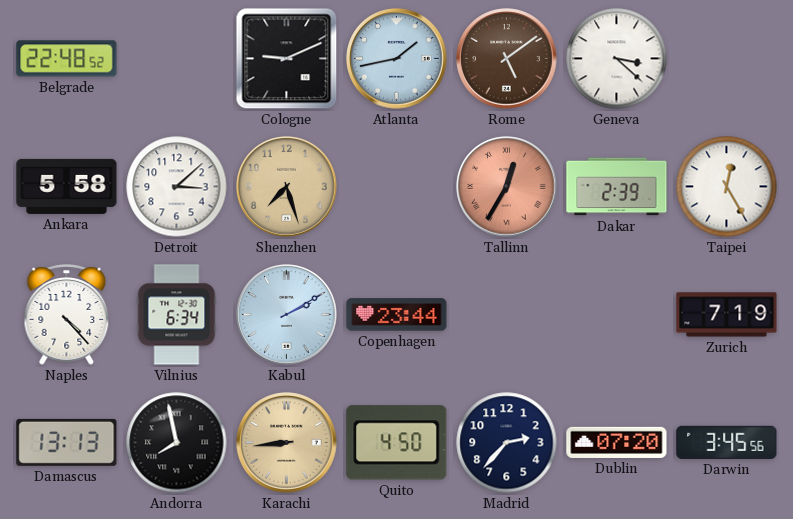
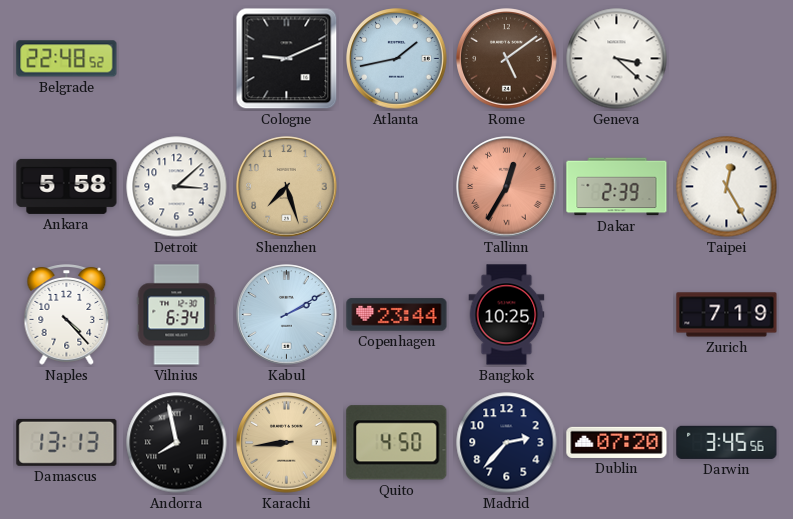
Bangkok: none -> 10:25
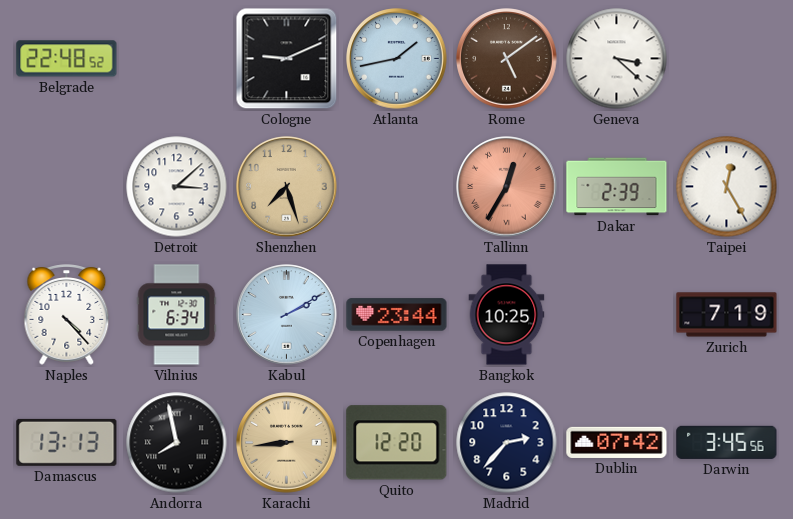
Ankara: 5:58 -> none
Quito: 4:50 -> 12:20
Dublin: 07:20 -> 07:42
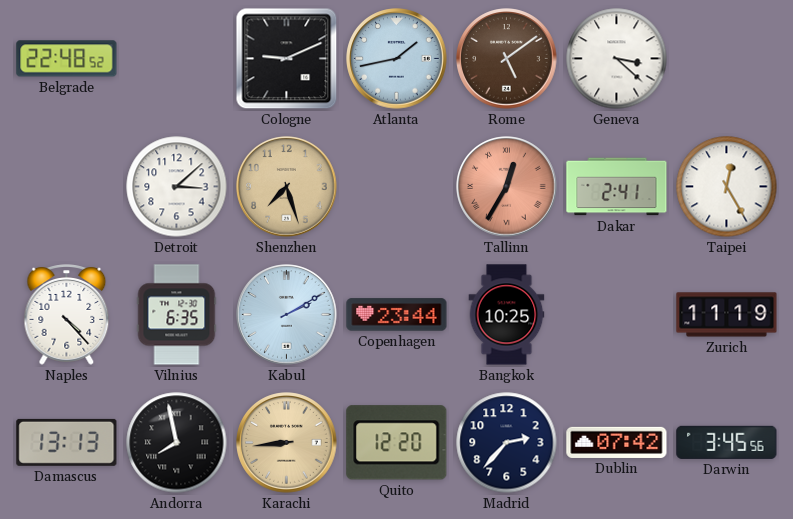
Dakar: 2:39 -> 2:41
Vilnius: 6:34 -> 6:35
Zurich: 7:19 -> 11:19
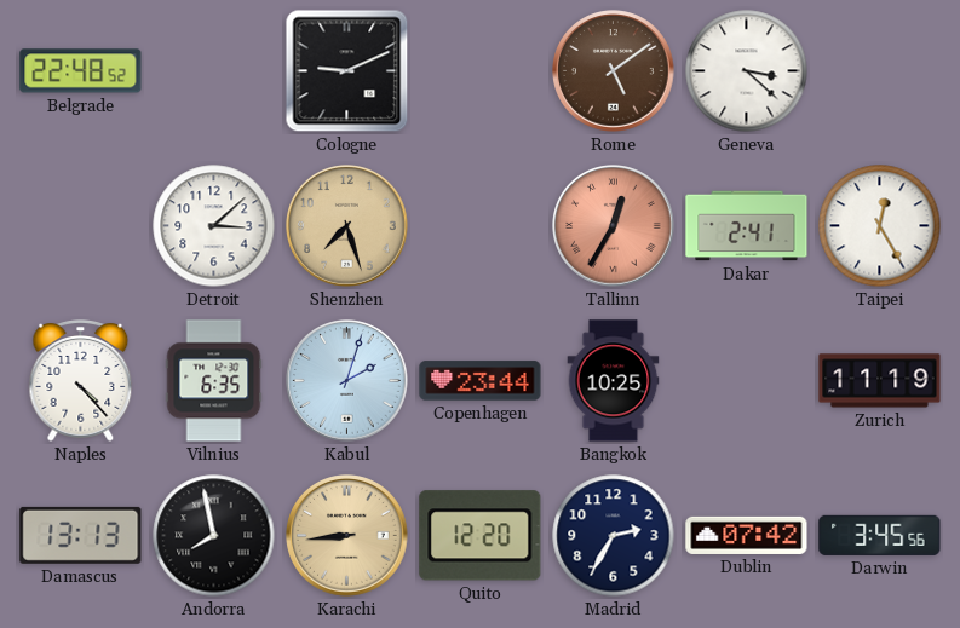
Atlanta: 1:43 -> none
Kabul: 2:10 -> 2:03
Madrid: 2:37 -> 2:35
